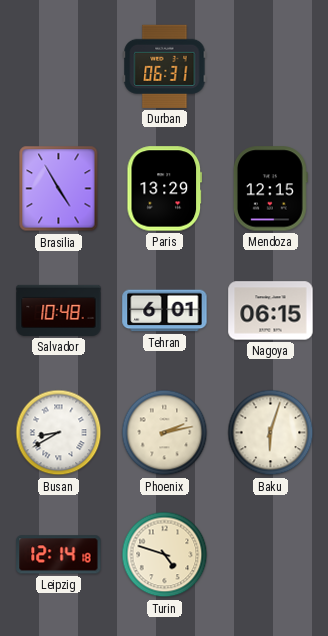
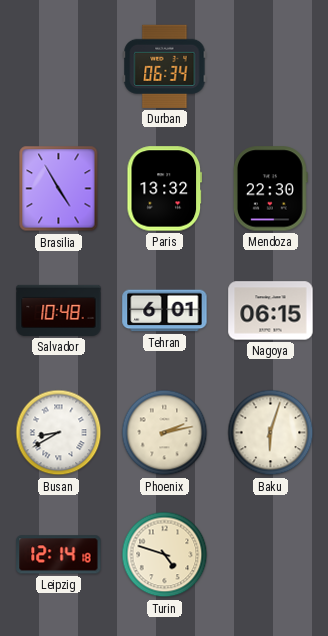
Durban: 06:31 -> 06:34
Paris: 13:29 -> 13:32
Mendoza: 12:15 -> 22:30
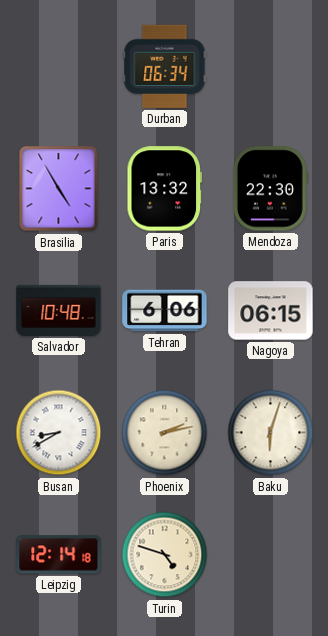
Tehran: 6:01 -> 6:06
